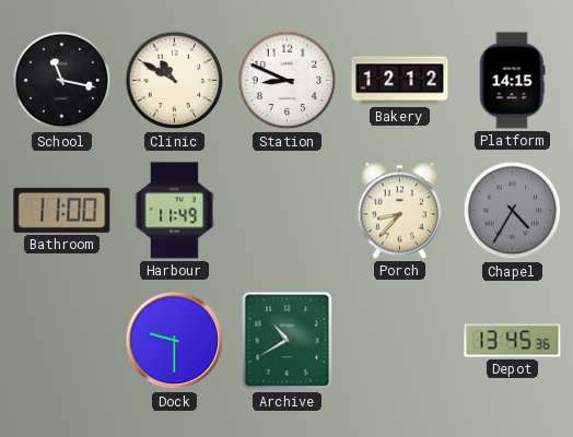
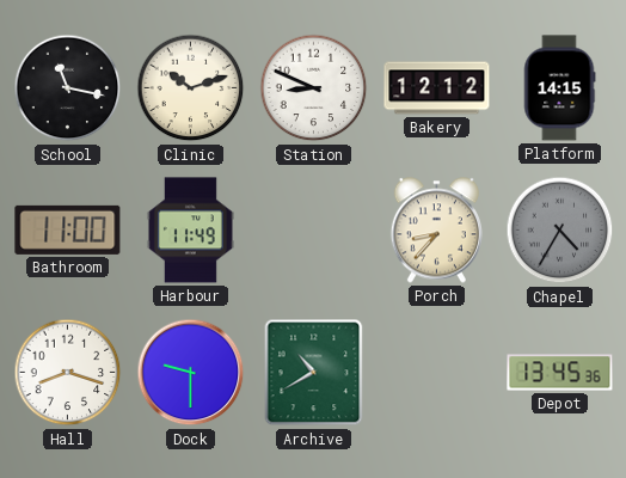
Clinic: 10:50 -> 10:12
Hall: none -> 8:18
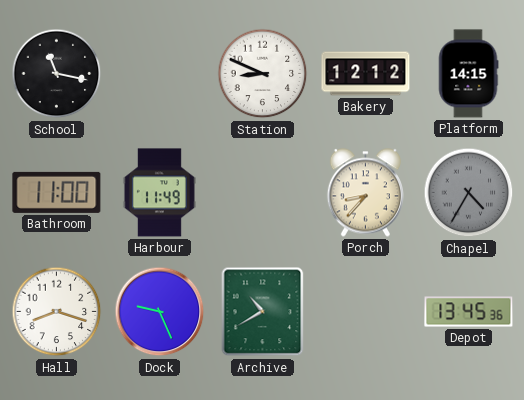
Clinic: 10:12 -> none
Dock: 9:30 -> 9:26
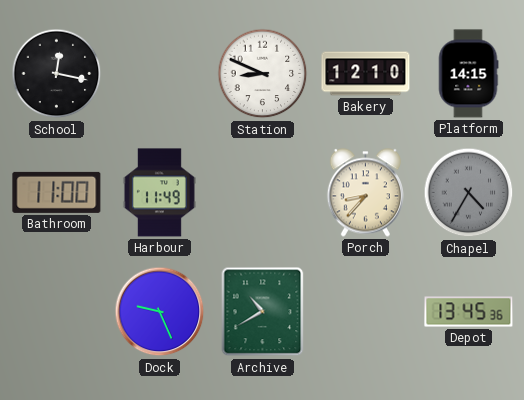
School: 11:17 -> 12:17
Bakery: 12:12 -> 12:10
Hall: 8:18 -> none
